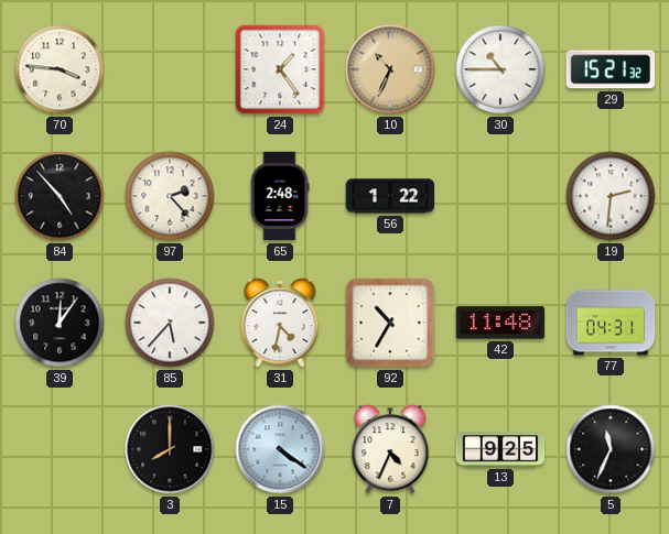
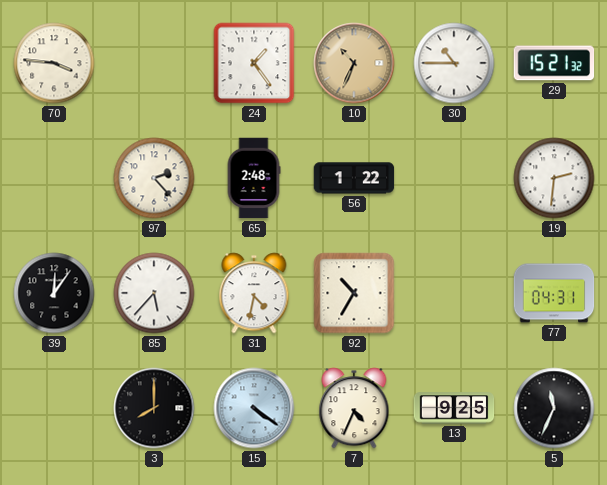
84: 4:53 -> none
42: 11:48 -> none
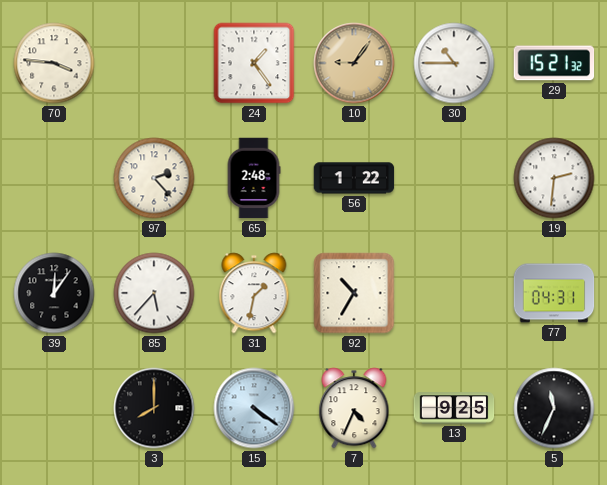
10: 10:34 -> 9:06
31: 4:32 -> 1:32
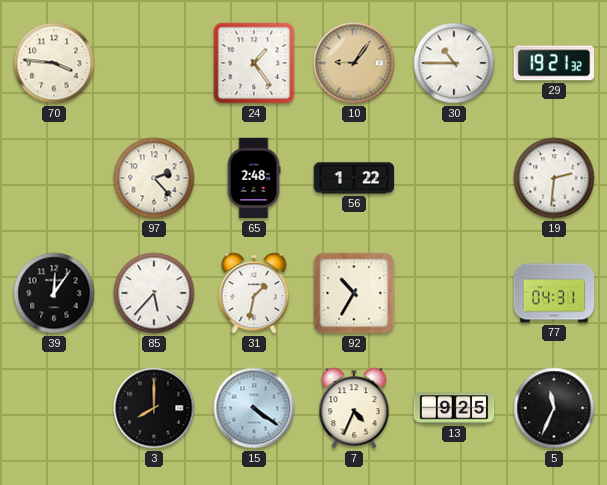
29: 15:21 -> 19:21
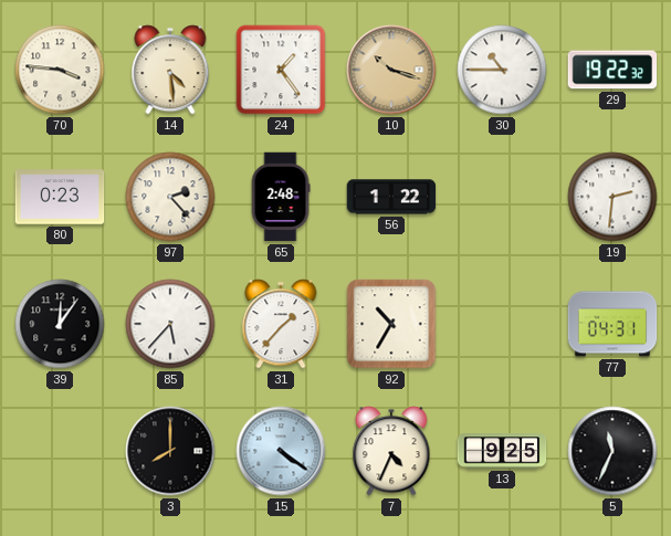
14: none -> 4:29
10: 9:06 -> 10:18
29: 19:21 -> 19:22
80: none -> 0:23
31: 1:32 -> 1:37
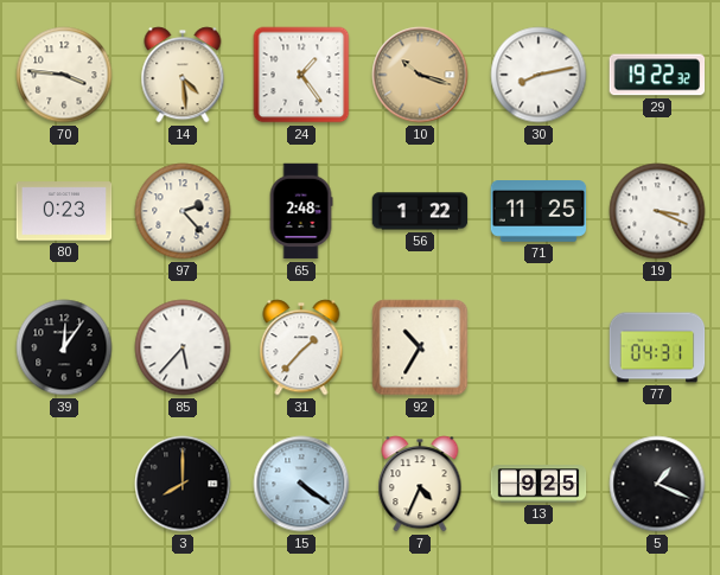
30: 10:45 -> 8:13
71: none -> 11:25
19: 2:31 -> 3:19
5: 11:34 -> 1:19
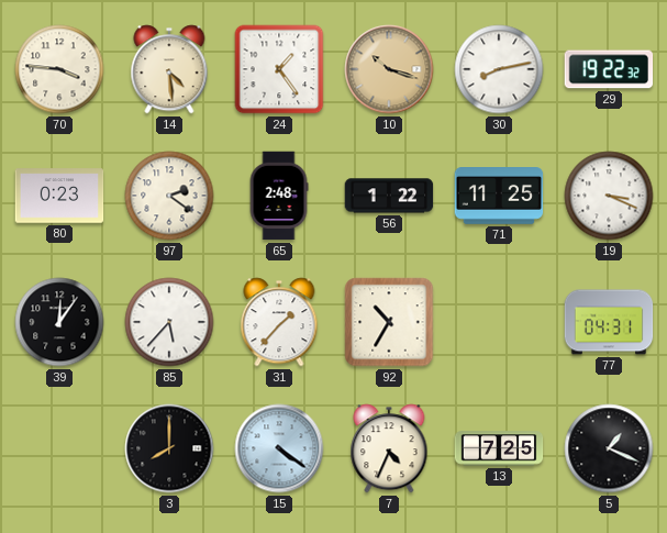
97: 2:23 -> 2:21
13: 9:25 -> 7:25
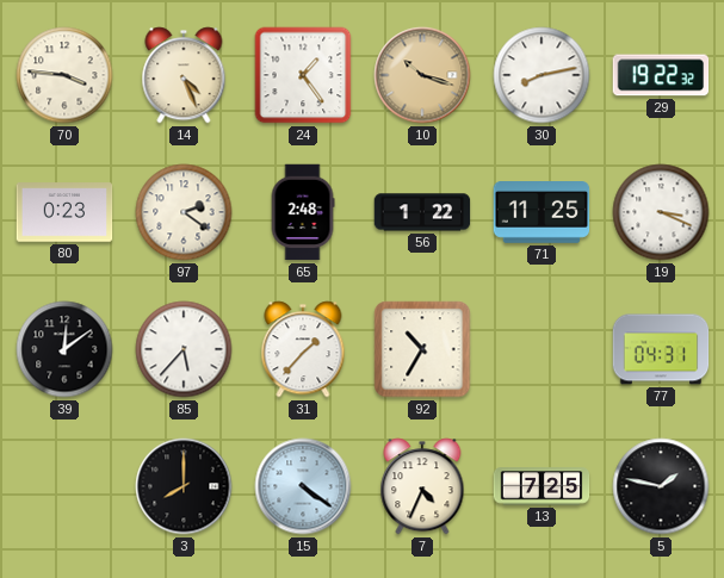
14: 4:29 -> 4:26
39: 12:06 -> 12:09
5: 1:19 -> 1:47
